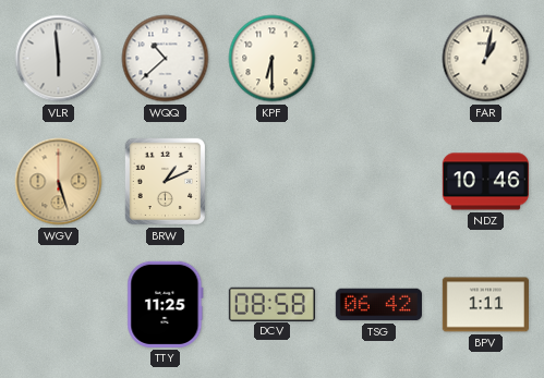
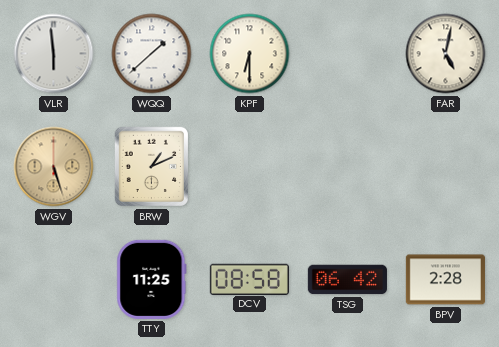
WQQ: 10:38 -> 1:38
FAR: 1:02 -> 5:02
NDZ: 10:46 -> none
BPV: 1:11 -> 2:28
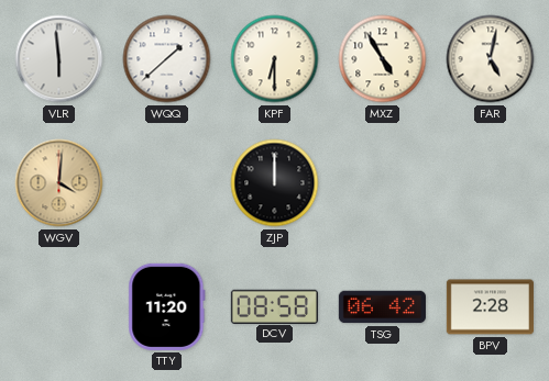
MXZ: none -> 4:55
WGV: 5:27 -> 4:01
BRW: 1:11 -> none
ZJP: none -> 12:00
TTY: 11:25 -> 11:20
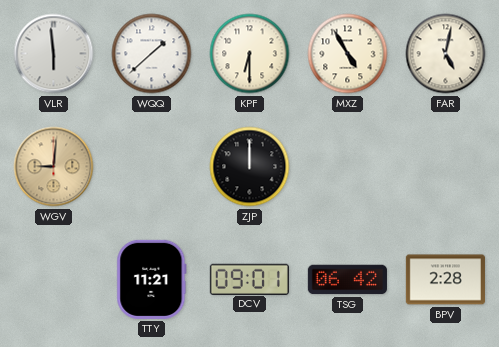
WGV: 4:01 -> 9:01
TTY: 11:20 -> 11:21
DCV: 08:58 -> 09:01
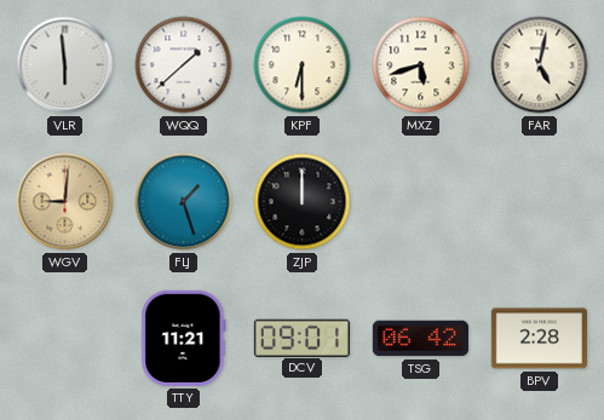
MXZ: 4:55 -> 5:42
FLJ: none -> 1:27
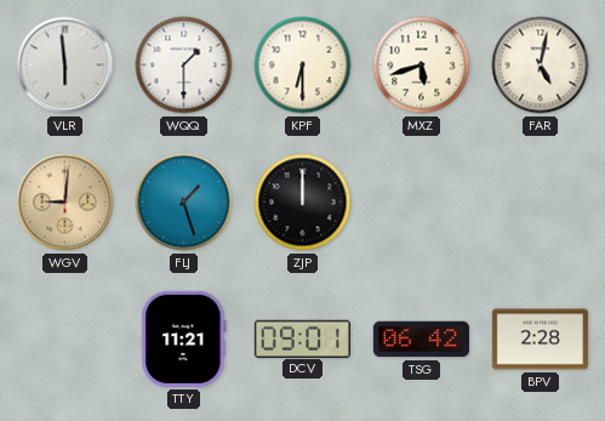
WQQ: 1:38 -> 1:30
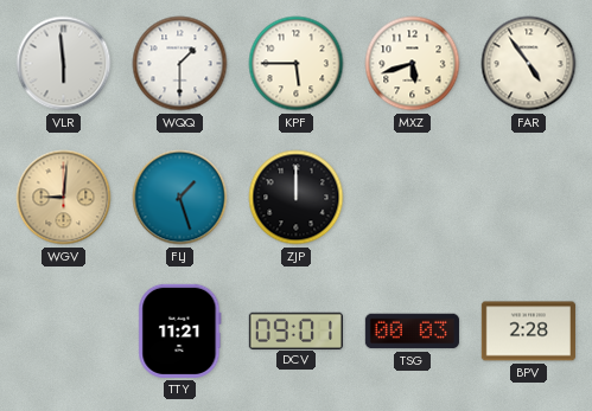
KPF: 6:30 -> 5:45
FAR: 5:02 -> 4:54
TSG: 06:42 -> 00:03
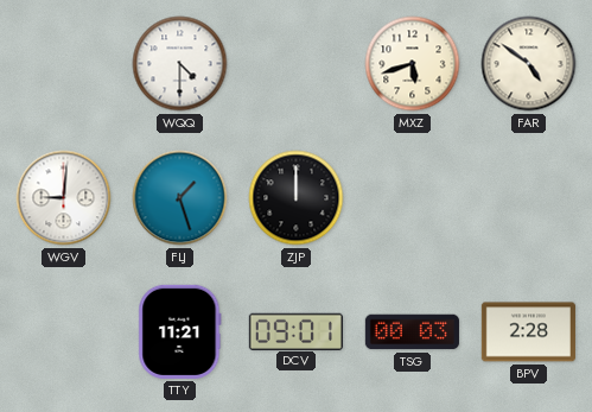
VLR: 5:59 -> none
WQQ: 1:30 -> 4:30
KPF: 5:45 -> none
FAR: 4:54 -> 4:51
WGV dial: champagne -> white
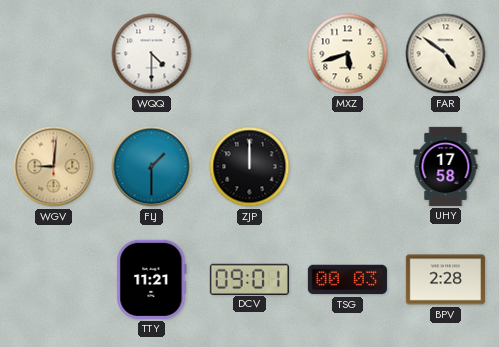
WGV dial: white -> champagne
FLJ: 1:27 -> 1:30
UHY: none -> 17:58
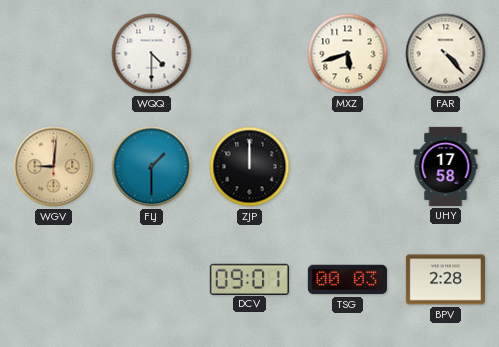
FAR: 4:51 -> 4:23
TTY: 11:21 -> none
